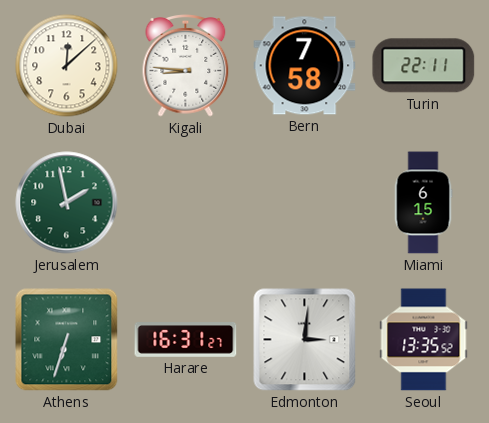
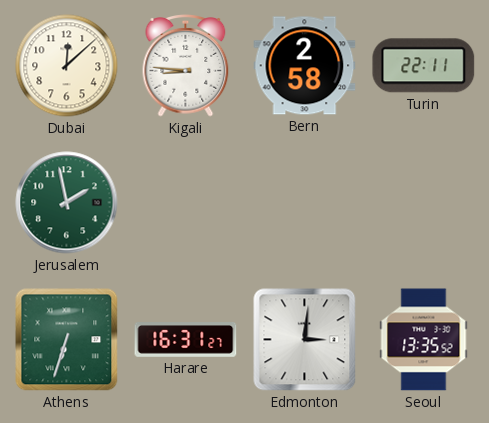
Bern: 7:58 -> 2:58
Miami: 6:15 -> none
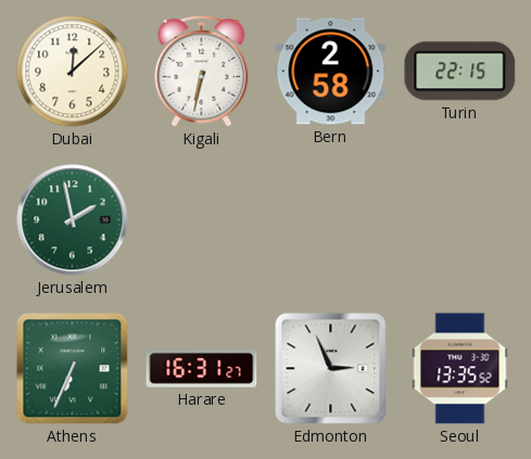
Kigali: 8:46 -> 6:32
Turin: 22:11 -> 22:15
Athens: 6:33 -> 6:34
Edmonton: 3:01 -> 2:56
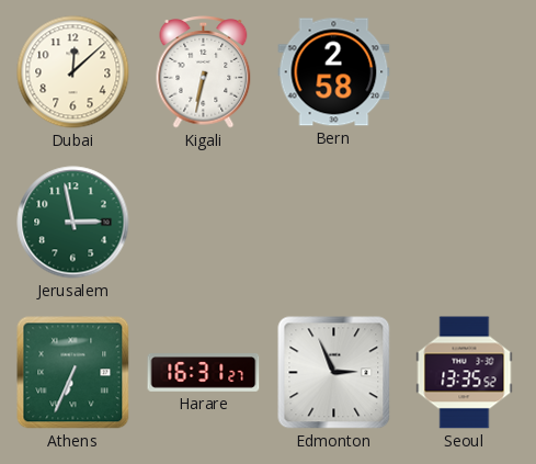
Turin: 22:15 -> none
Jerusalem: 1:58 -> 2:58
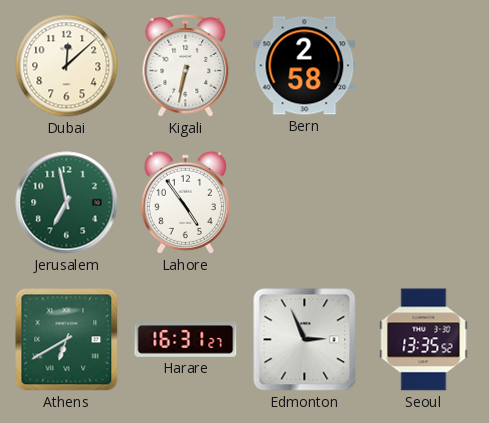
Jerusalem: 2:58 -> 6:58
Lahore: none -> 4:54
Athens: 6:34 -> 6:40
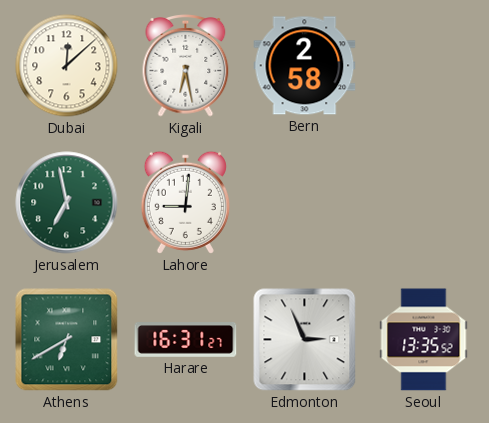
Kigali: 6:32 -> 6:28
Lahore: 4:54 -> 9:01
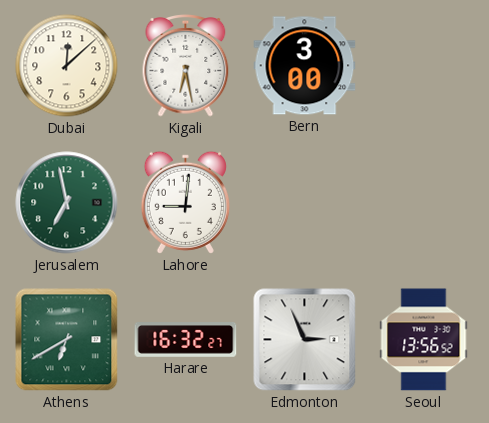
Bern: 2:58 -> 3:00
Harare: 16:31 -> 16:32
Seoul: 13:35 -> 13:56
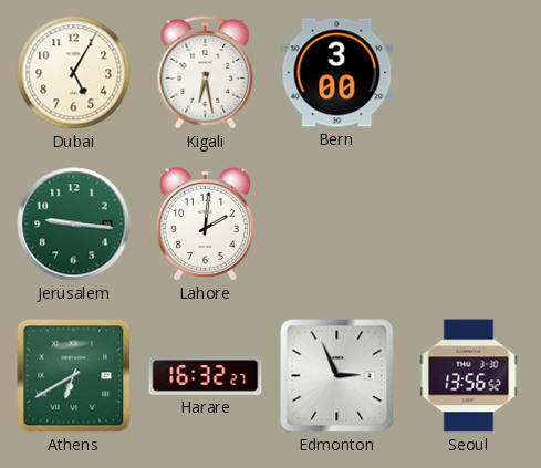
Dubai: 12:08 -> 5:05
Jerusalem: 6:58 -> 9:16
Lahore: 9:01 -> 2:01
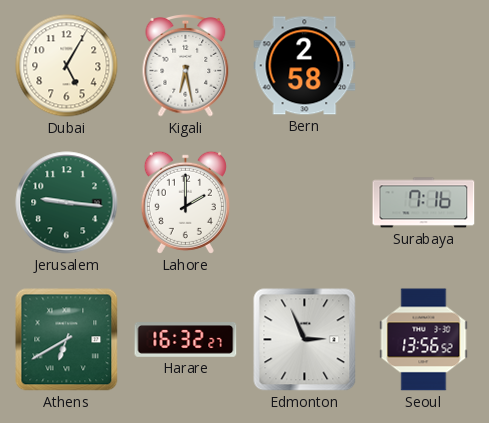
Bern: 3:00 -> 2:58
Lahore: 2:01 -> 2:00
Surabaya: none -> 7:16
